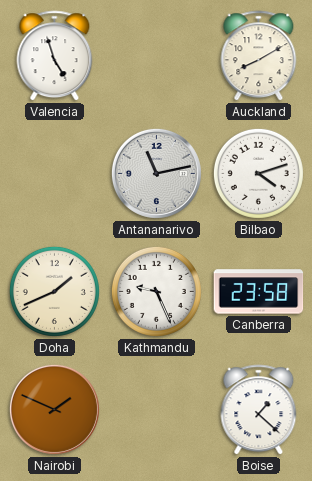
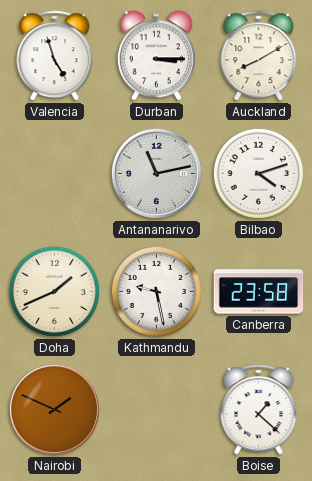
Durban: none -> 3:15
Kathmandu: 9:26 -> 9:28
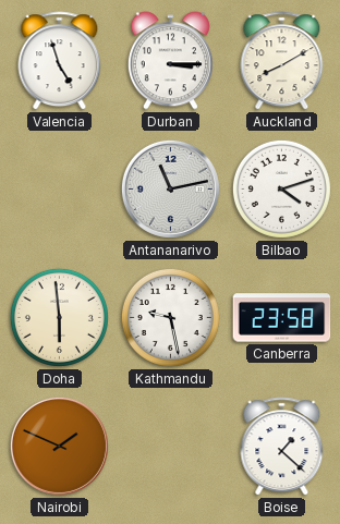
Doha: 1:41 -> 5:59
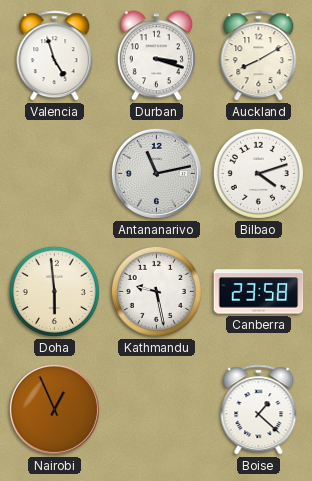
Durban: 3:15 -> 3:18
Nairobi: 1:49 -> 12:56
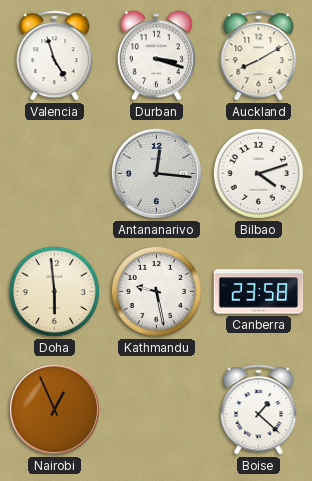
Antananarivo: 11:13 -> 12:16
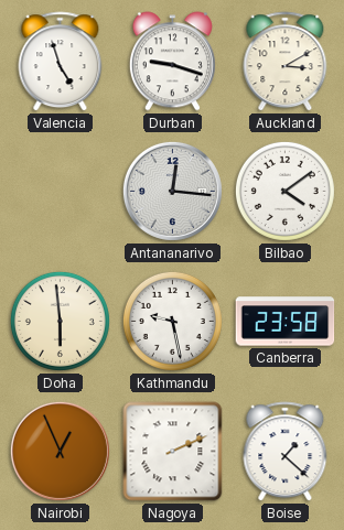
Durban: 3:18 -> 9:18
Auckland: 8:10 -> 3:10
Bilbao: 4:12 -> 4:09
Nagoya: none -> 2:11
